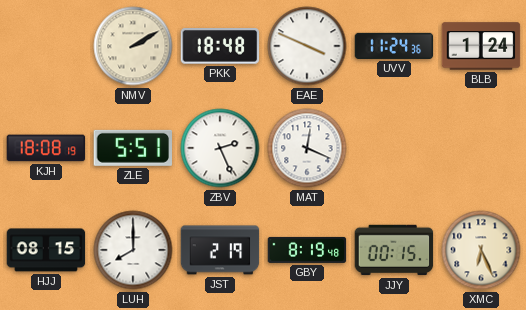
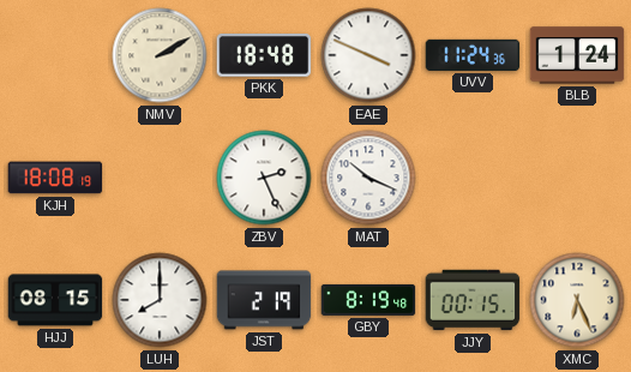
ZLE: 5:51 -> none
MAT: 12:19 -> 10:19
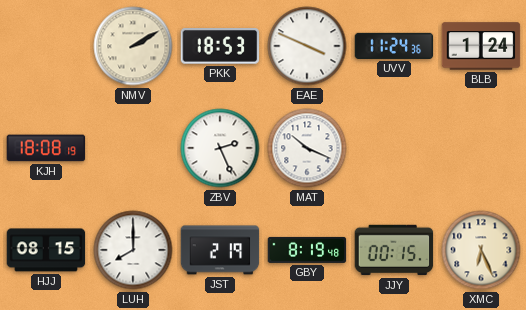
PKK: 18:48 -> 18:53
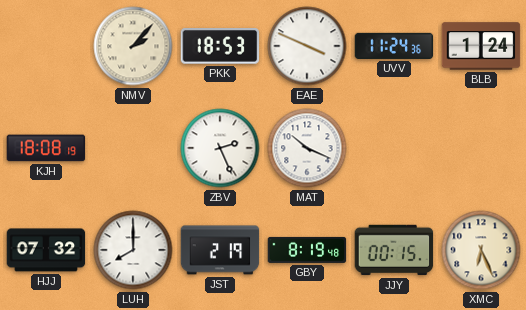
NMV: 2:10 -> 2:07
HJJ: 08:15 -> 07:32
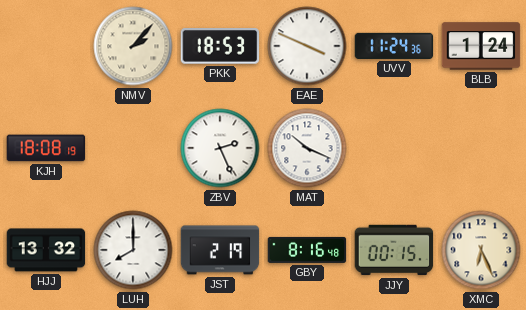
HJJ: 07:32 -> 13:32
GBY: 8:19 -> 8:16
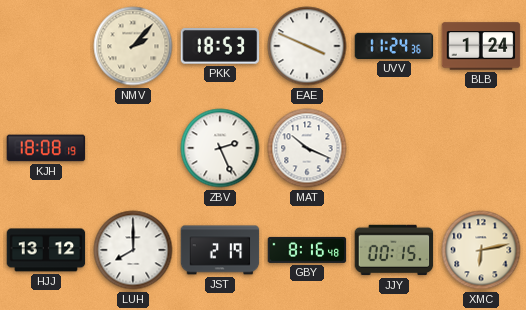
HJJ: 13:32 -> 13:12
XMC: 6:26 -> 6:13
